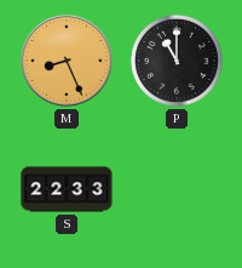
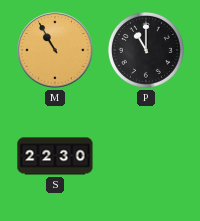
M: 8:26 -> 10:55
S: 22:33 -> 22:30
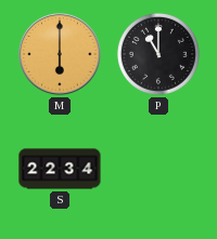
M: 10:55 -> 6:00
S: 22:30 -> 22:34
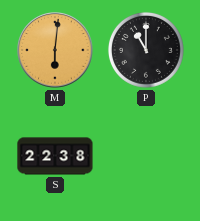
M: 6:00 -> 6:01
S: 22:34 -> 22:38
